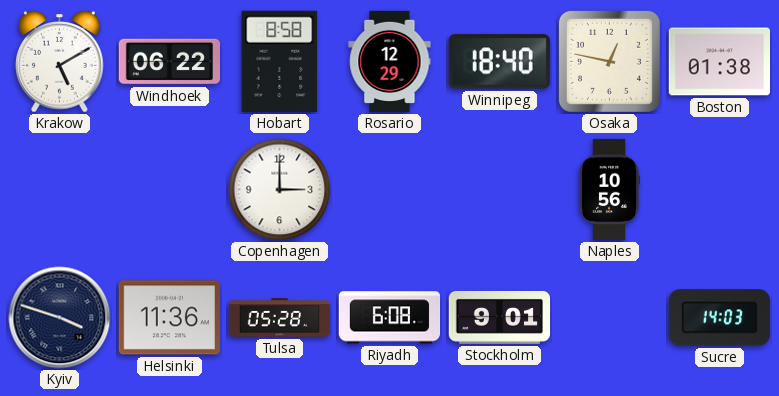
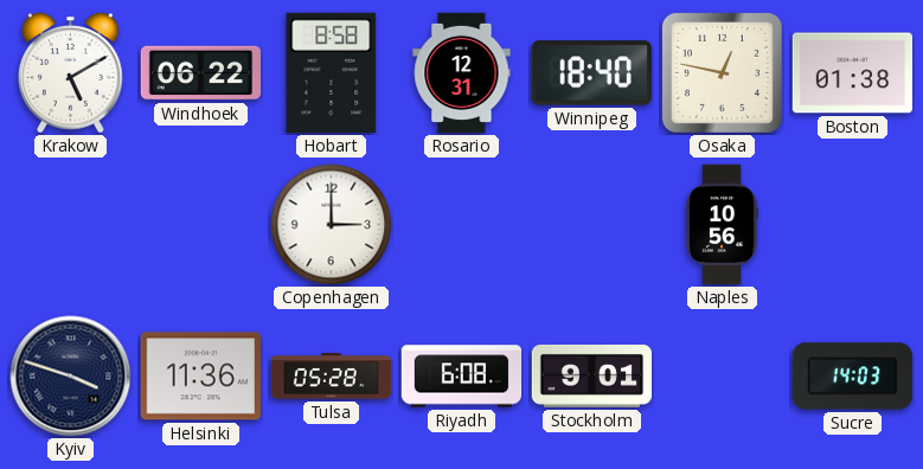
Rosario: 12:29 -> 12:31
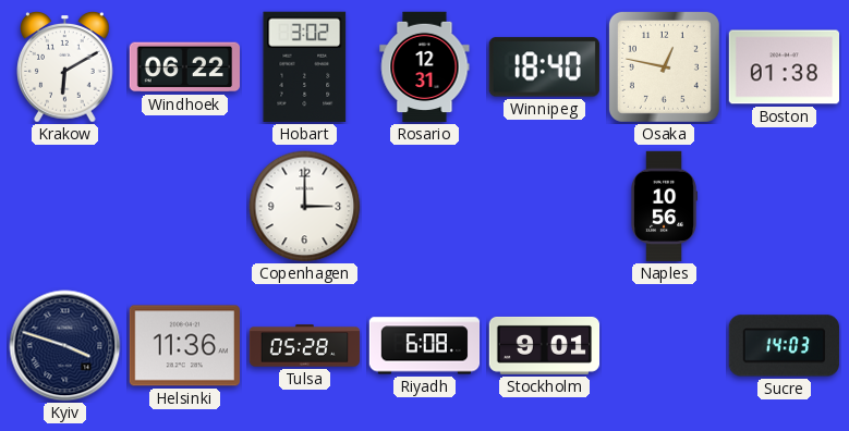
Krakow: 5:10 -> 6:10
Hobart: 8:58 -> 3:02
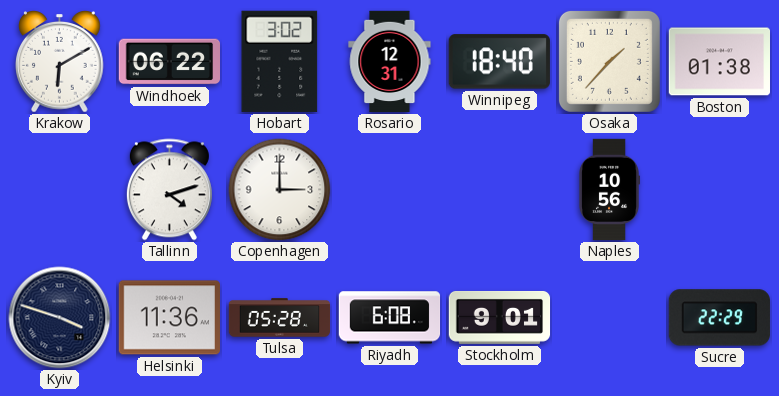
Osaka: 12:47 -> 1:37
Tallinn: none -> 4:12
Sucre: 14:03 -> 22:29
